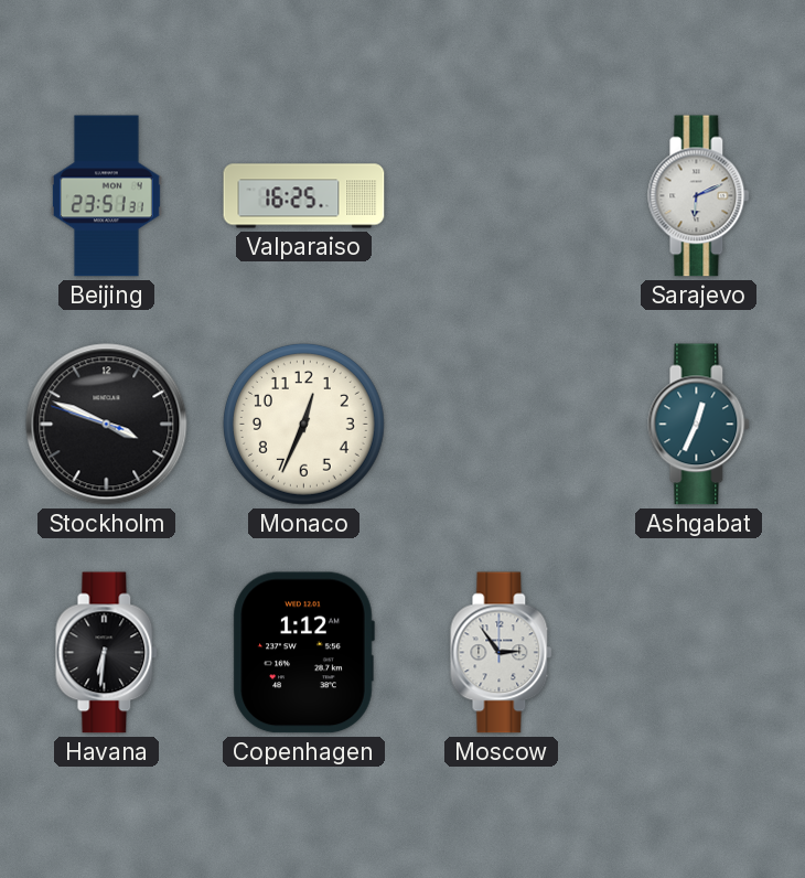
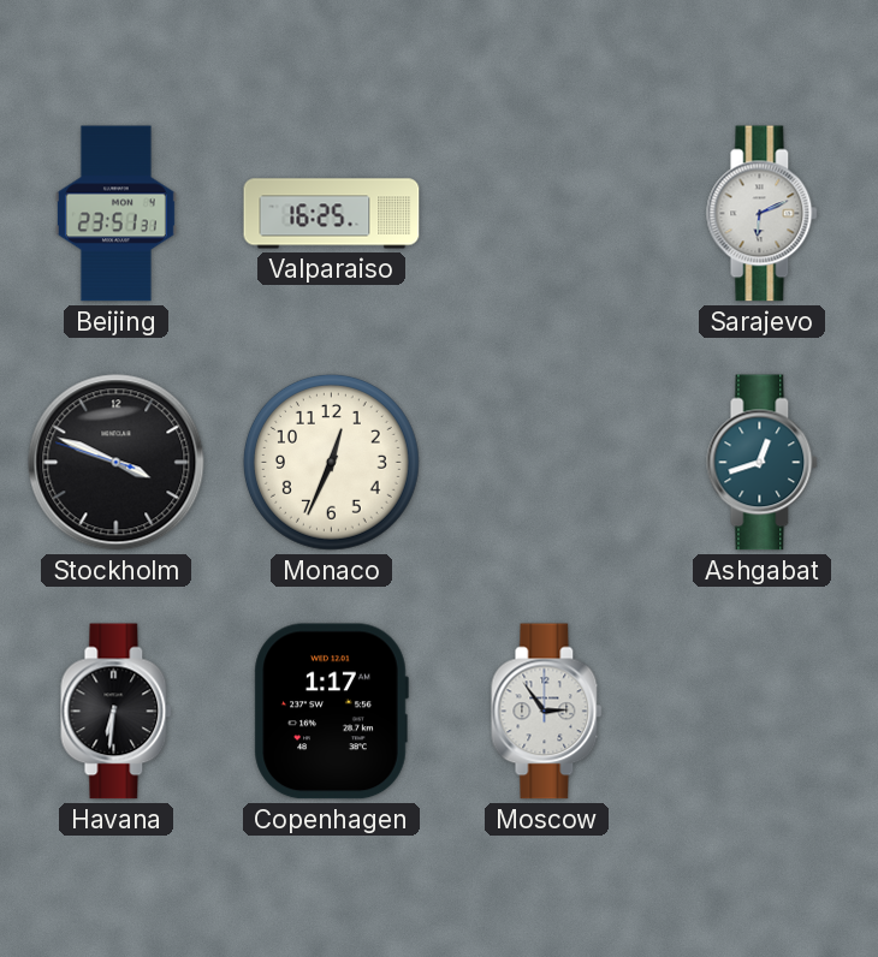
Ashgabat: 12:34 -> 12:42
Copenhagen: 1:12 -> 1:17
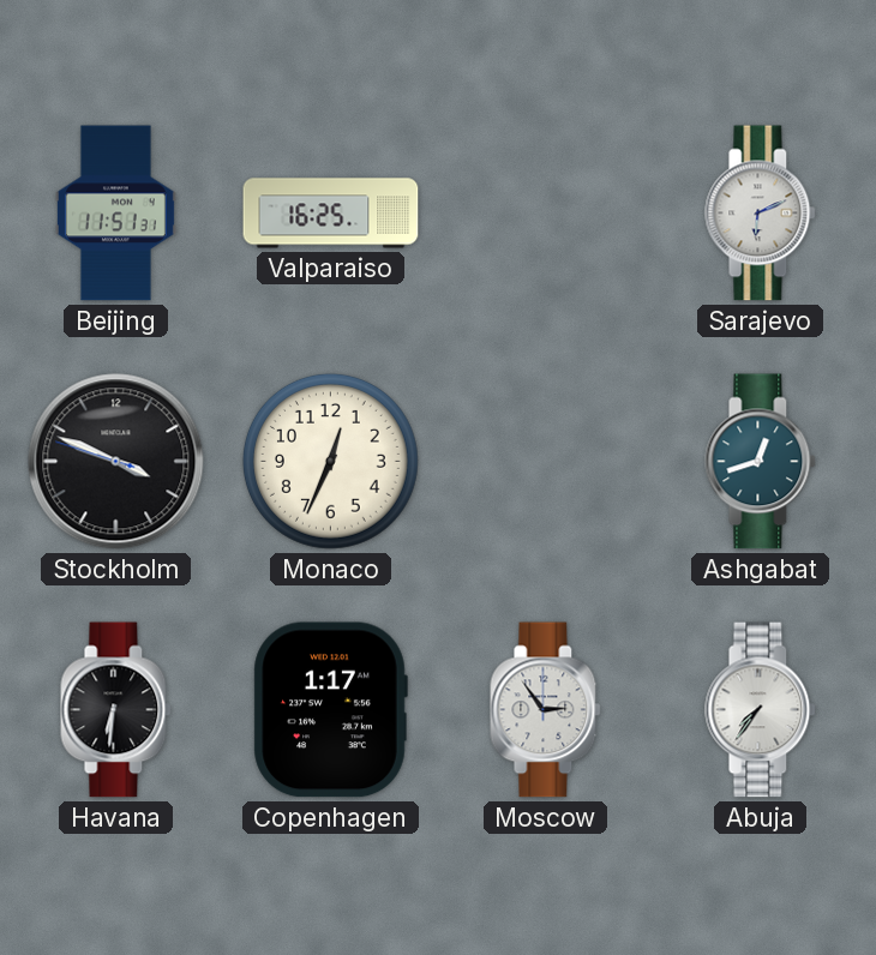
Beijing: 23:51 -> 11:51
Abuja: none -> 7:36
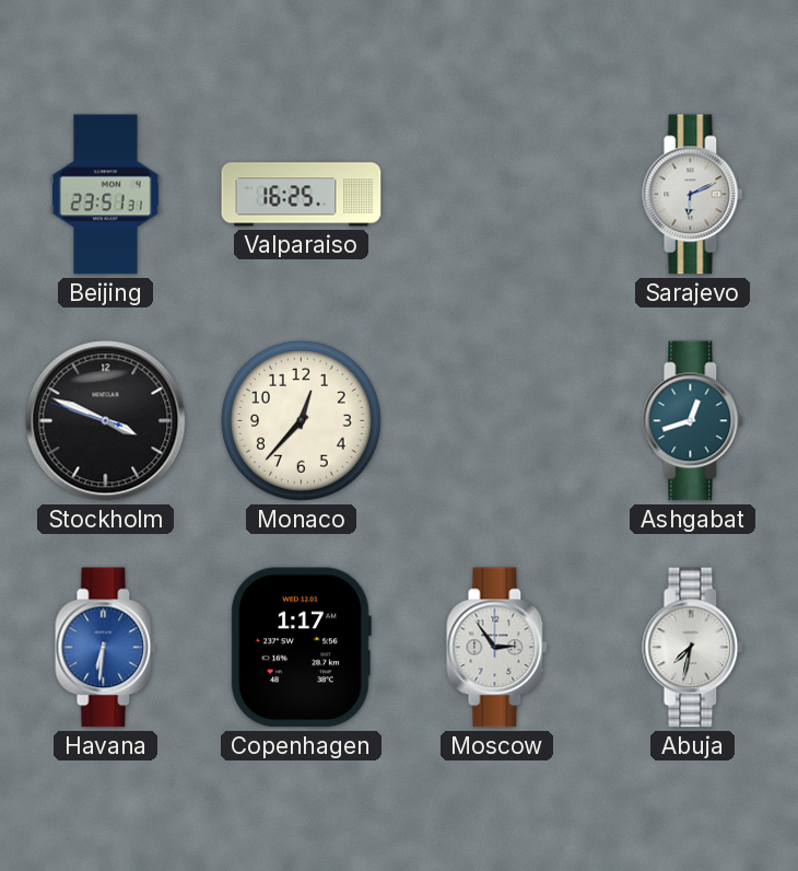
Beijing: 11:51 -> 23:51
Monaco: 12:34 -> 12:37
Havana dial: black -> blue
Abuja: 7:36 -> 7:32
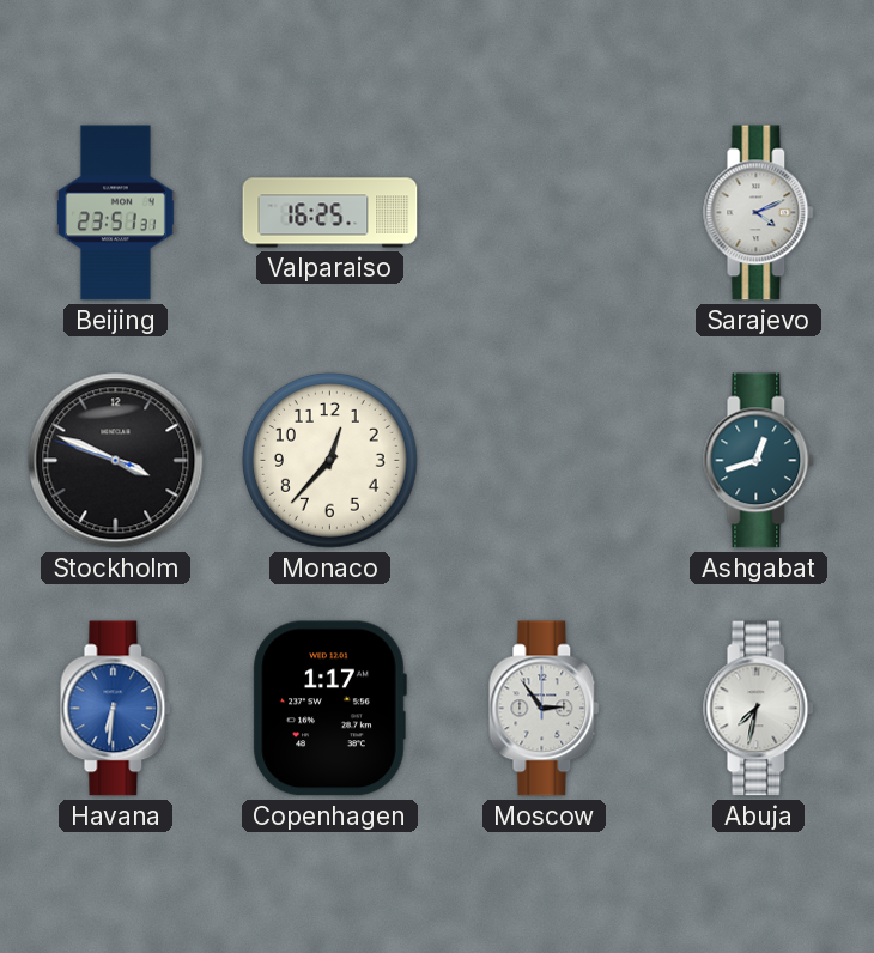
Sarajevo: 6:11 -> 4:11
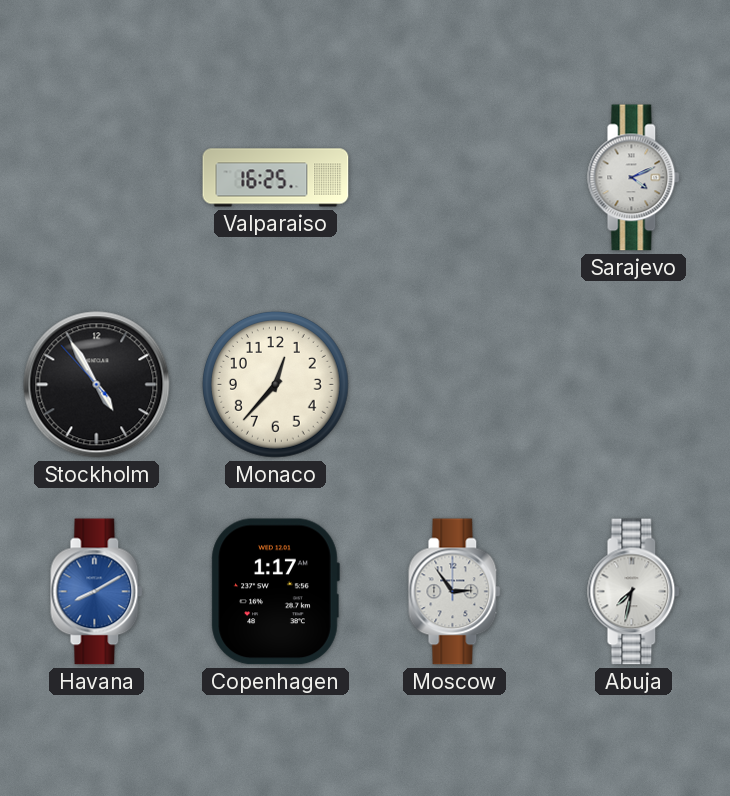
Beijing: 23:51 -> none
Stockholm: 3:48 -> 4:54
Ashgabat: 12:42 -> none
Havana: 6:31 -> 8:10
